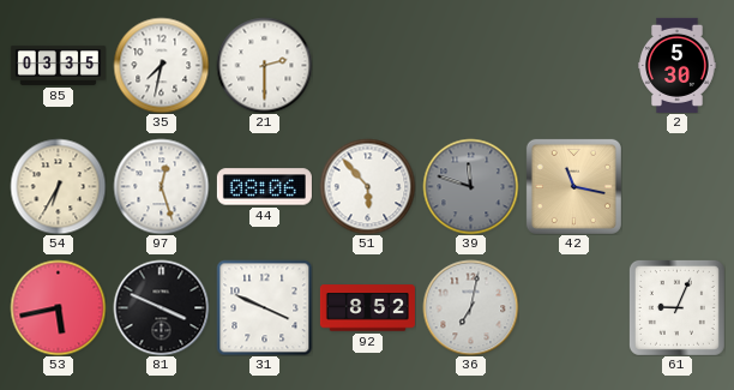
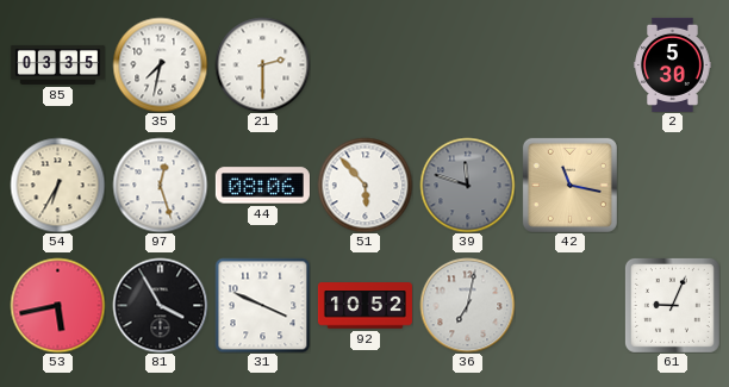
81: 3:49 -> 3:55
92: 8:52 -> 10:52
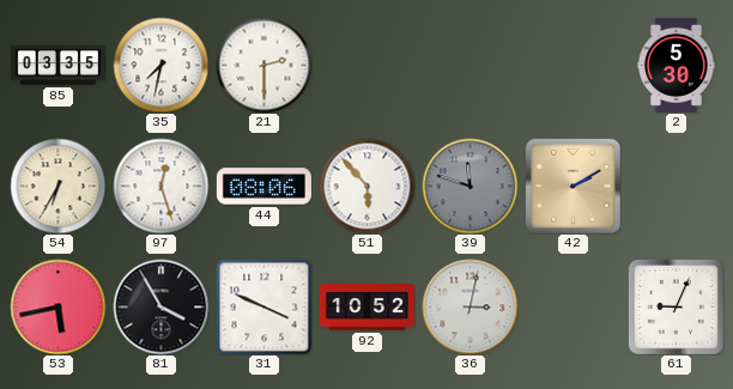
42: 11:17 -> 2:10
36: 7:02 -> 3:02
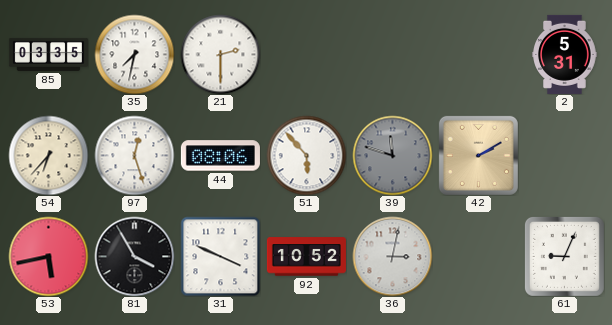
2: 5:30 -> 5:31
54: 6:35 -> 6:37
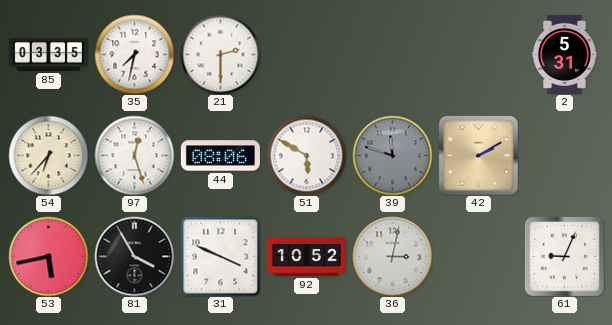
51: 5:53 -> 5:50
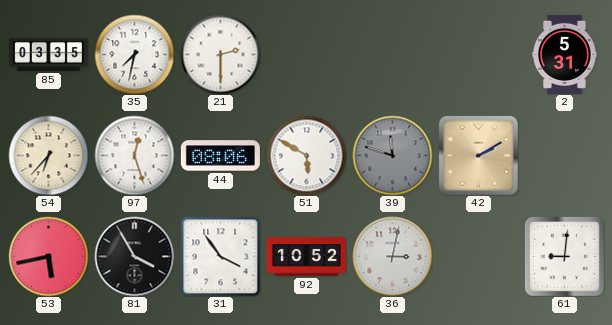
31: 3:49 -> 3:54
61: 9:04 -> 9:01
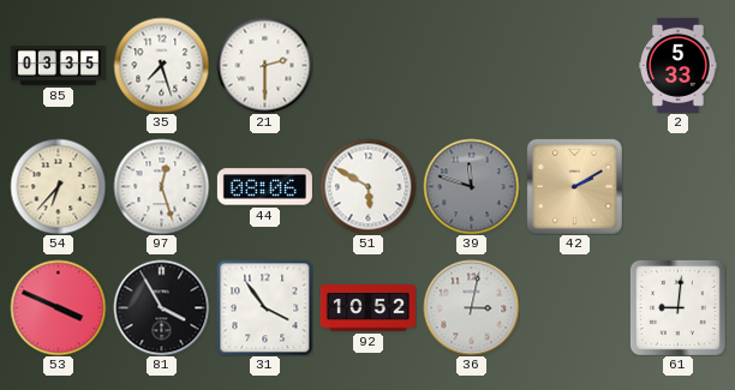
35: 7:32 -> 7:27
2: 5:31 -> 5:33
53: 5:43 -> 3:49
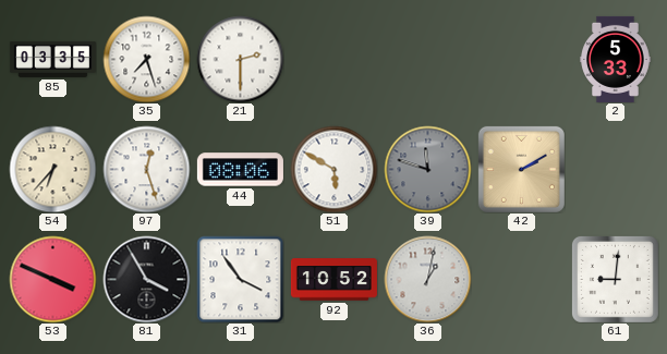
36: 3:02 -> 1:02
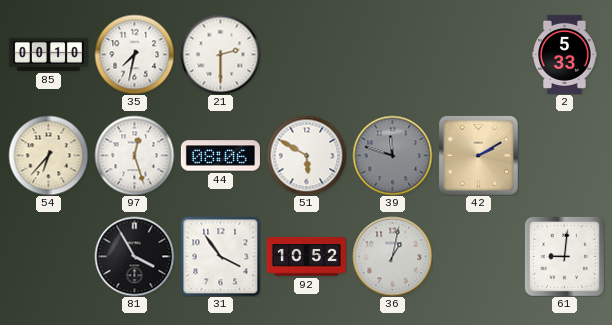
85: 03:35 -> 00:10
35: 7:27 -> 7:32
53: 3:49 -> none
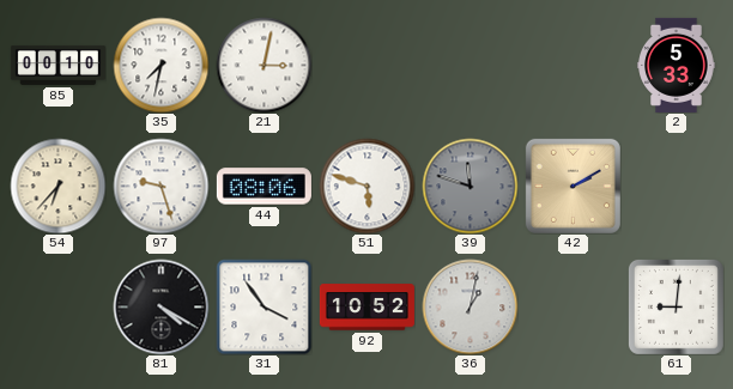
21: 2:30 -> 3:02
97: 12:27 -> 9:27
51: 5:50 -> 5:48
81: 3:55 -> 4:20
